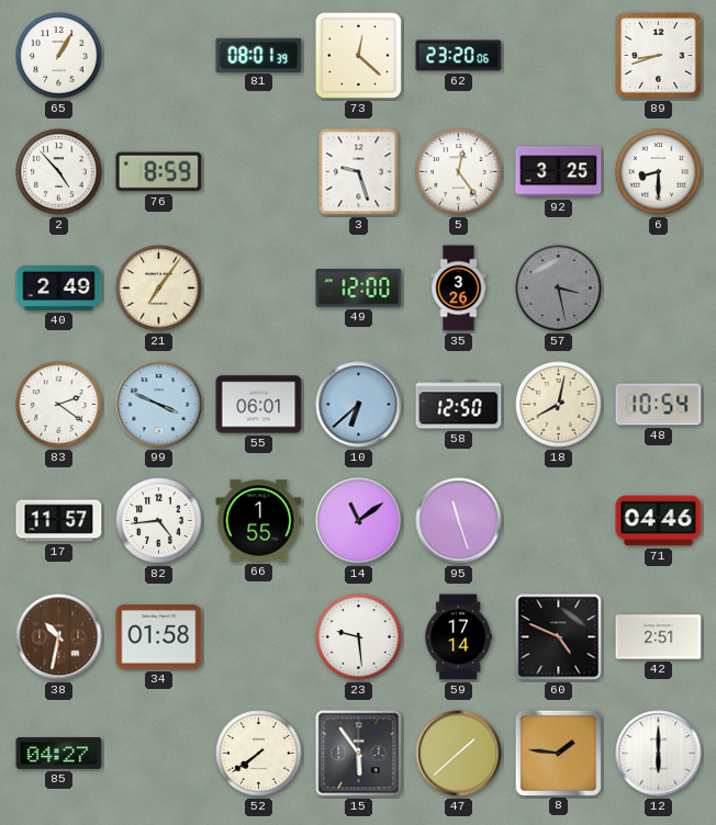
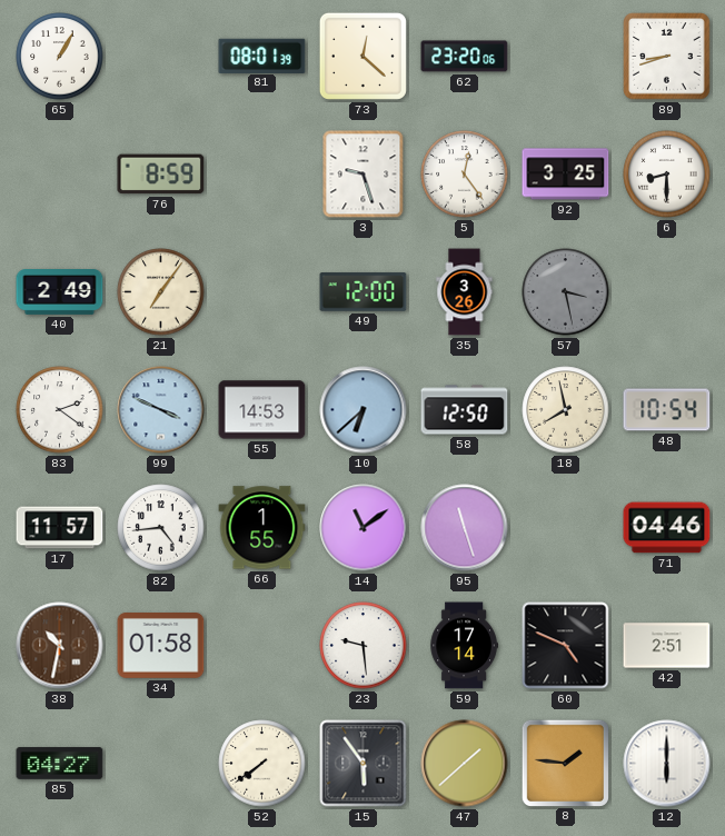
2: 4:53 -> none
55: 06:01 -> 14:53
18: 8:02 -> 7:58
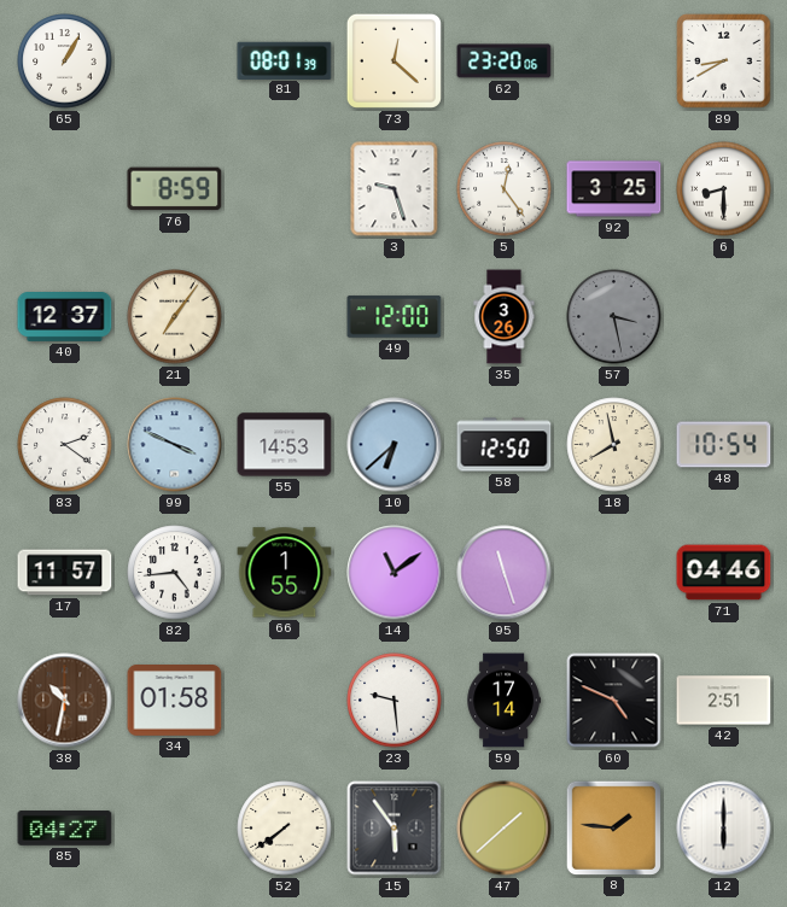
89: 8:42 -> 8:40
40: 2:49 -> 12:37
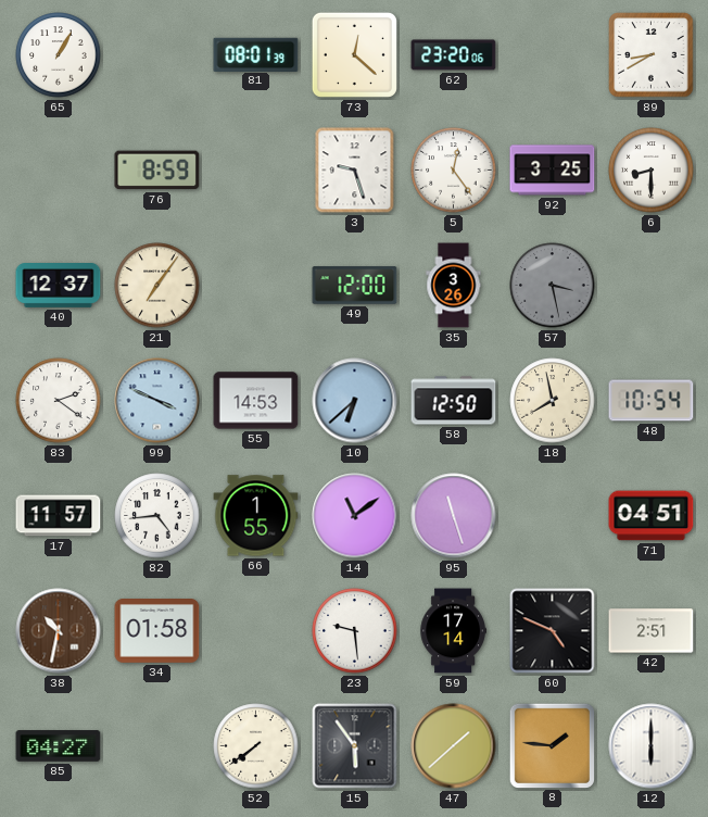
71: 04:46 -> 04:51
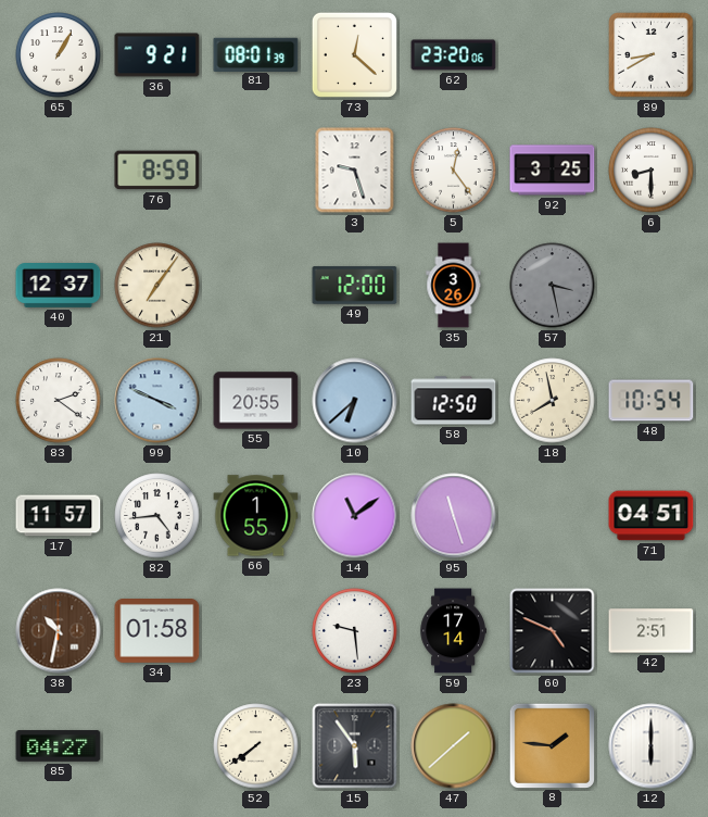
36: none -> 9:21
55: 14:53 -> 20:55
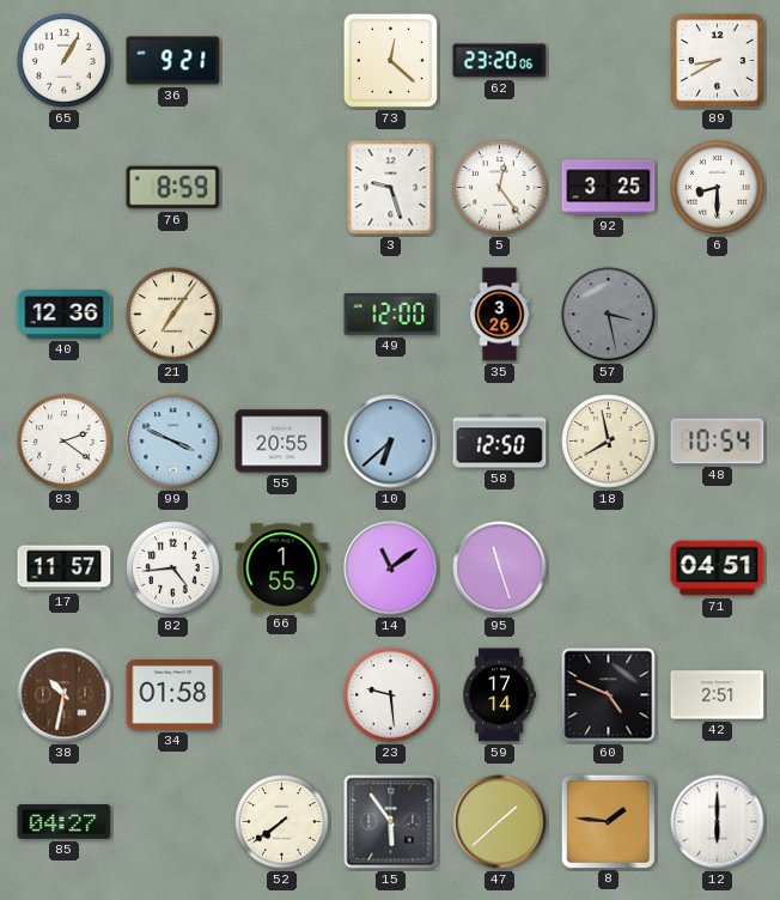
81: 08:01 -> none
40: 12:37 -> 12:36
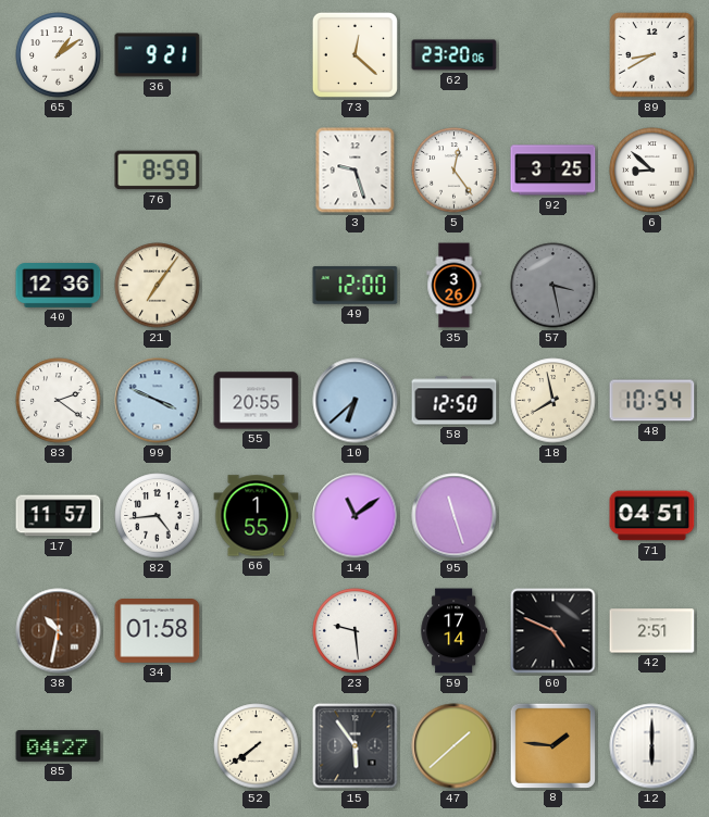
65: 1:05 -> 1:09
6: 8:30 -> 8:52
